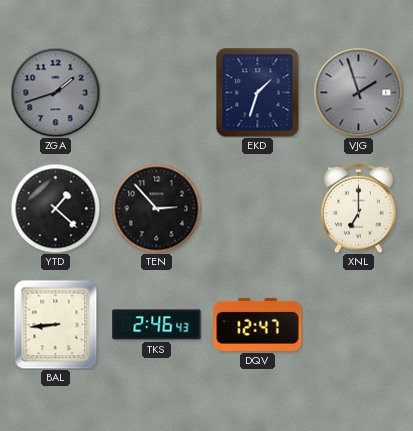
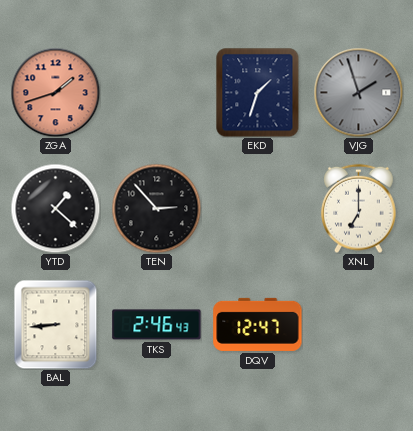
ZGA dial: grey -> salmon
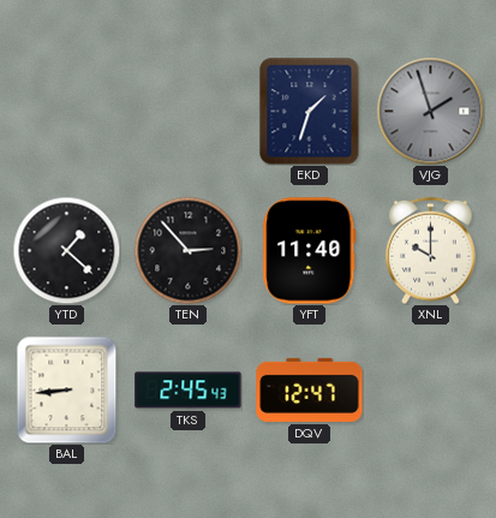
ZGA: 1:42 -> none
YFT: none -> 11:40
XNL: 7:00 -> 10:00
TKS: 2:46 -> 2:45
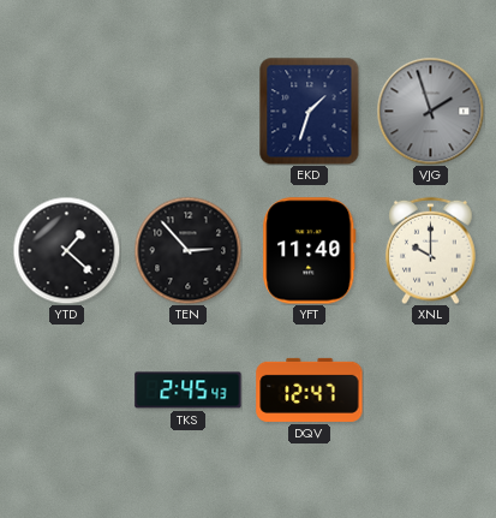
BAL: 8:44 -> none
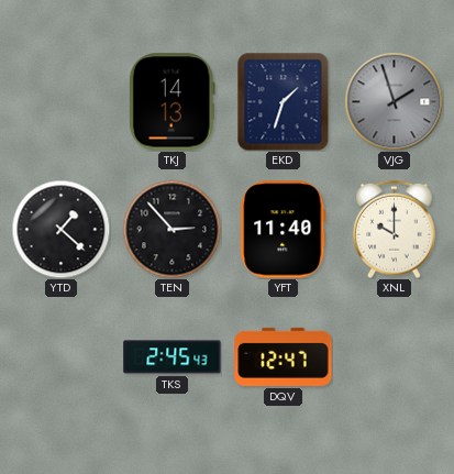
TKJ: none -> 14:13
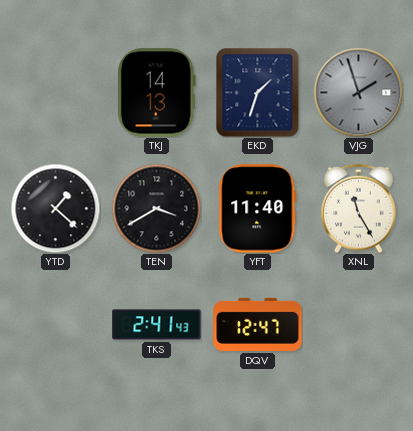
TEN: 2:53 -> 3:40
XNL: 10:00 -> 11:25
TKS: 2:45 -> 2:41
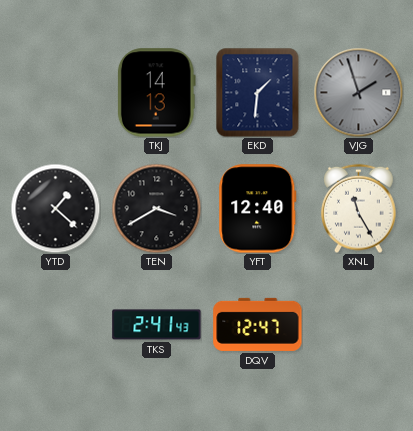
EKD: 1:33 -> 1:31
YFT: 11:40 -> 12:40
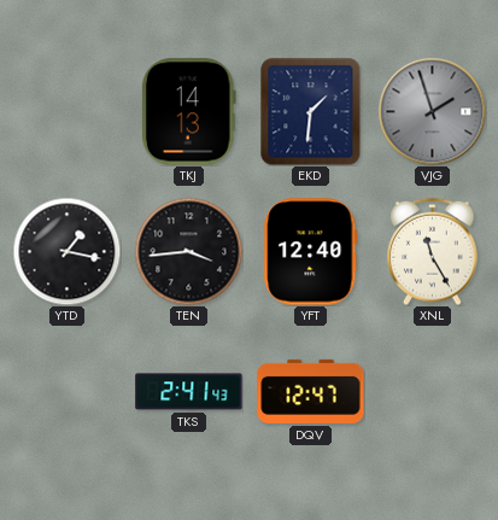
YTD: 1:22 -> 1:17
TEN: 3:40 -> 3:44
